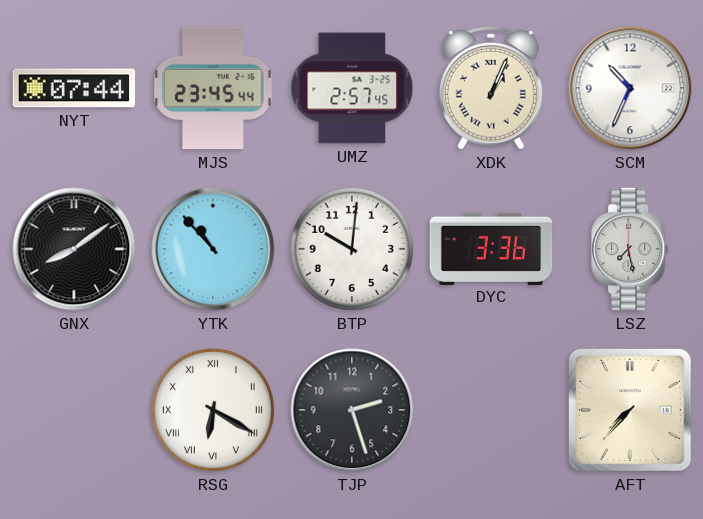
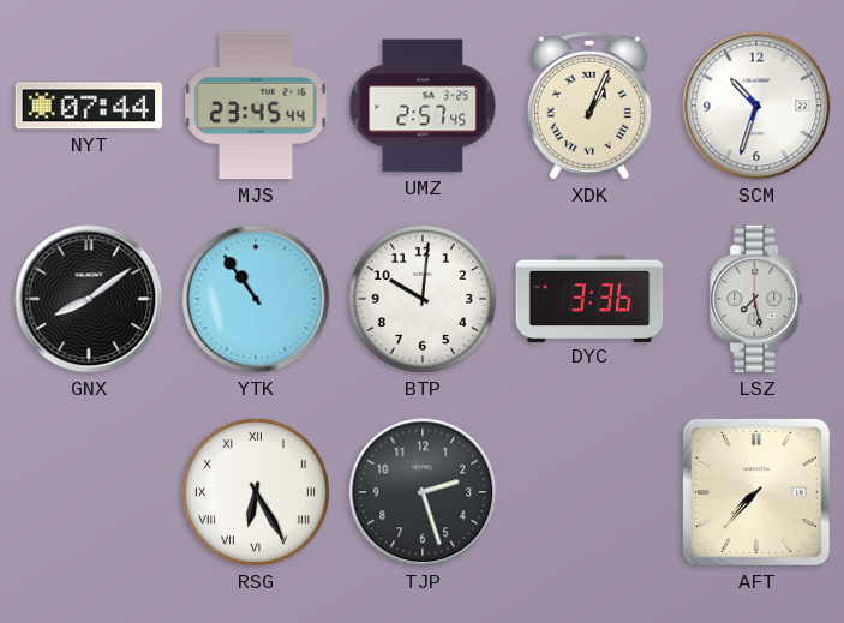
SCM: 10:34 -> 10:33
YTK: 10:53 -> 10:54
RSG: 6:20 -> 6:25
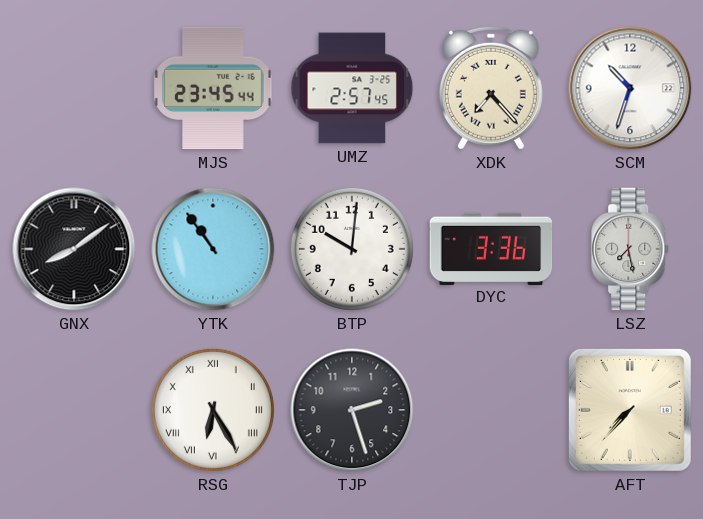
NYT: 07:44 -> none
XDK: 1:04 -> 7:23
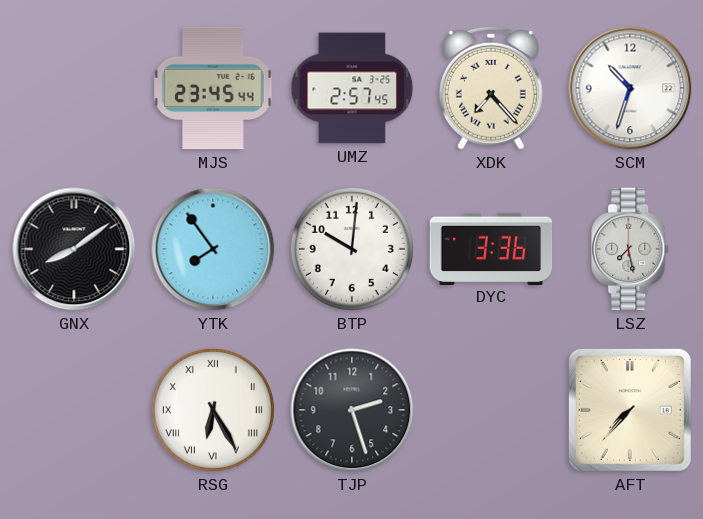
YTK: 10:54 -> 7:54
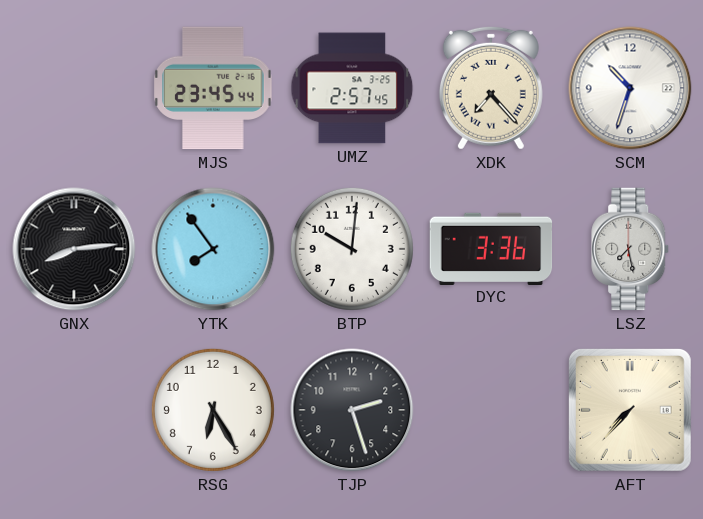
GNX: 8:09 -> 8:14
RSG numerals: Roman -> Arabic
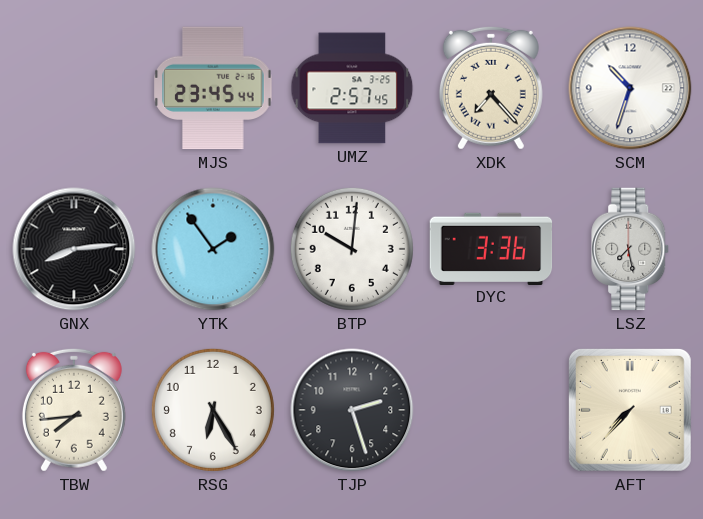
YTK: 7:54 -> 1:54
TBW: none -> 7:44
